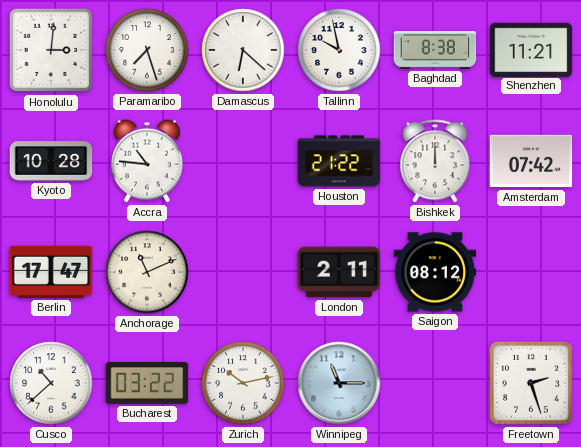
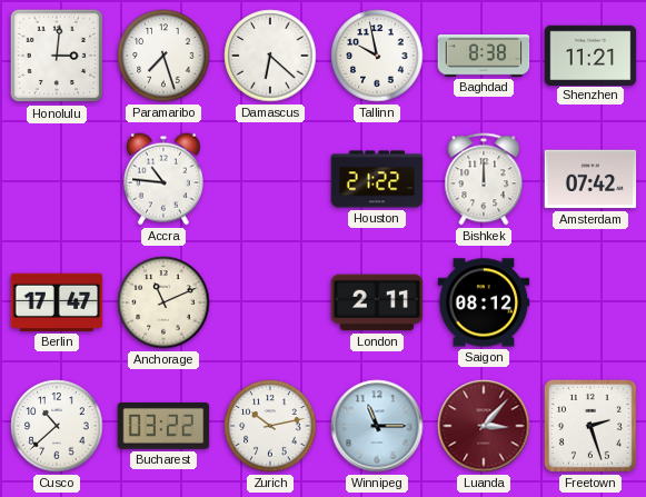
Kyoto: 10:28 -> none
Luanda: none -> 3:07
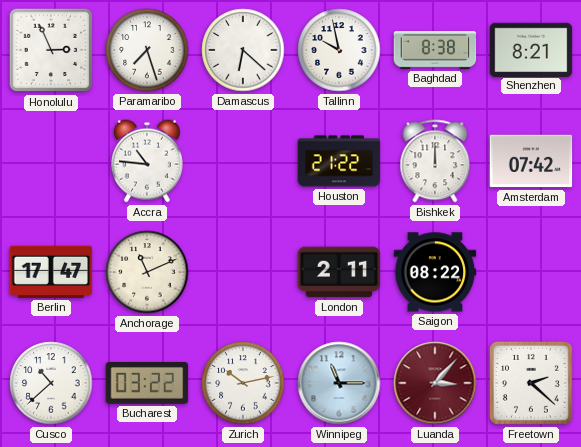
Honolulu: 3:01 -> 2:56
Shenzhen: 11:21 -> 8:21
Saigon: 08:12 -> 08:22
Freetown: 2:27 -> 2:22
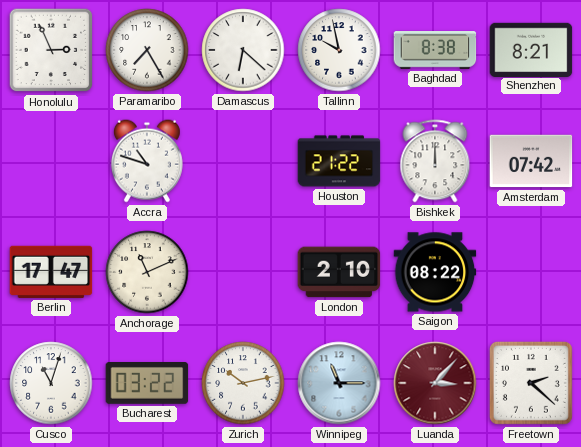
Paramaribo: 7:27 -> 7:25
Accra: 10:46 -> 10:48
London: 2:11 -> 2:10
Cusco: 10:38 -> 11:03
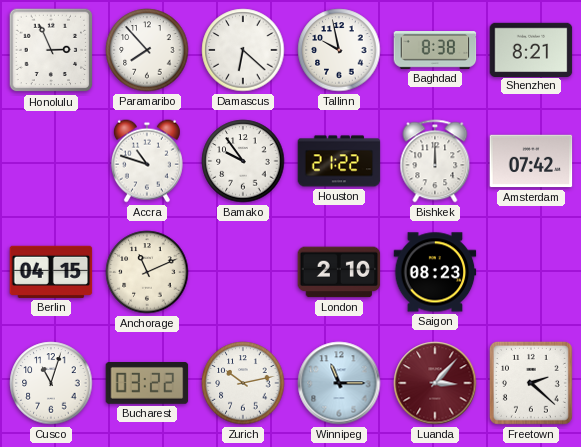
Paramaribo: 7:25 -> 7:53
Bamako: none -> 9:54
Berlin: 17:47 -> 04:15
Saigon: 08:22 -> 08:23
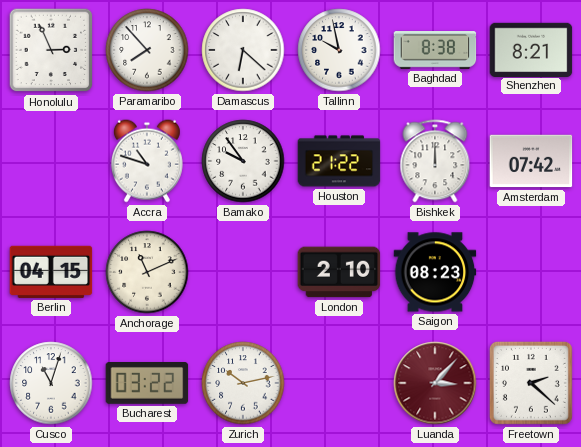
Winnipeg: 11:15 -> none
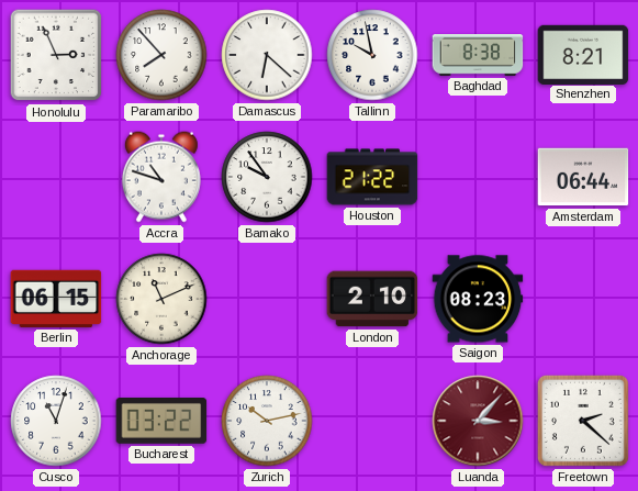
Bishkek: 12:00 -> none
Amsterdam: 07:42 -> 06:44
Berlin: 04:15 -> 06:15
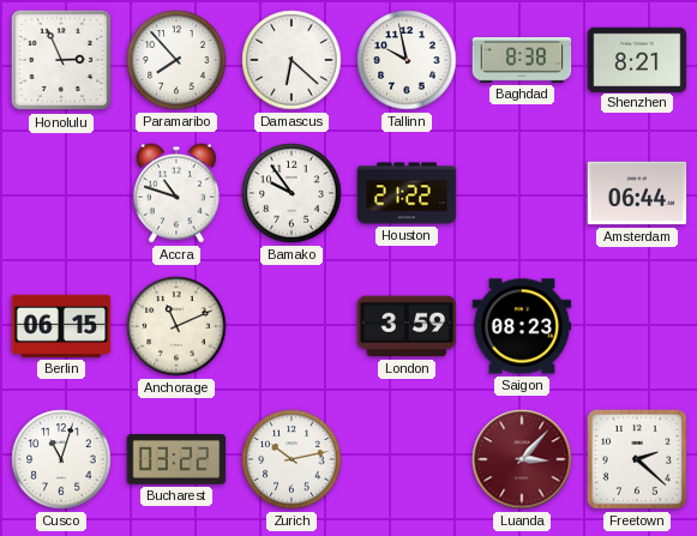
London: 2:10 -> 3:59
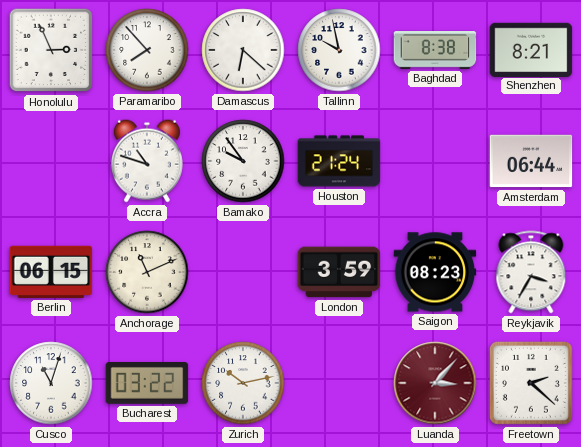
Houston: 21:22 -> 21:24
Reykjavik: none -> 3:35
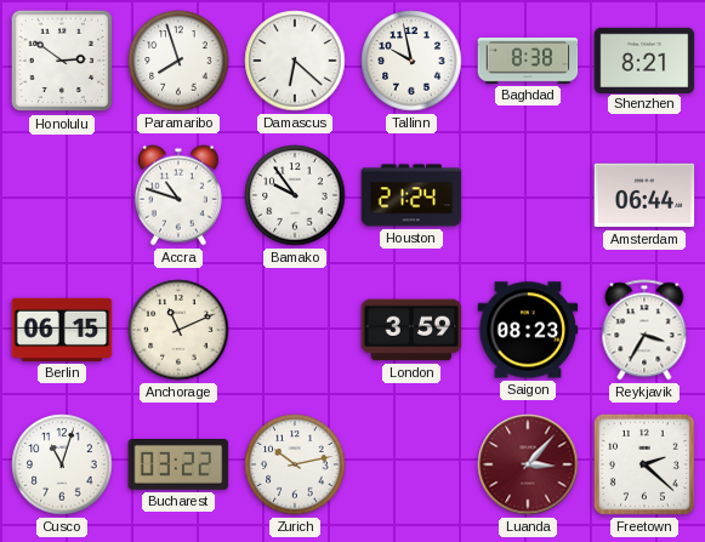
Honolulu: 2:56 -> 2:51
Paramaribo: 7:53 -> 7:57
